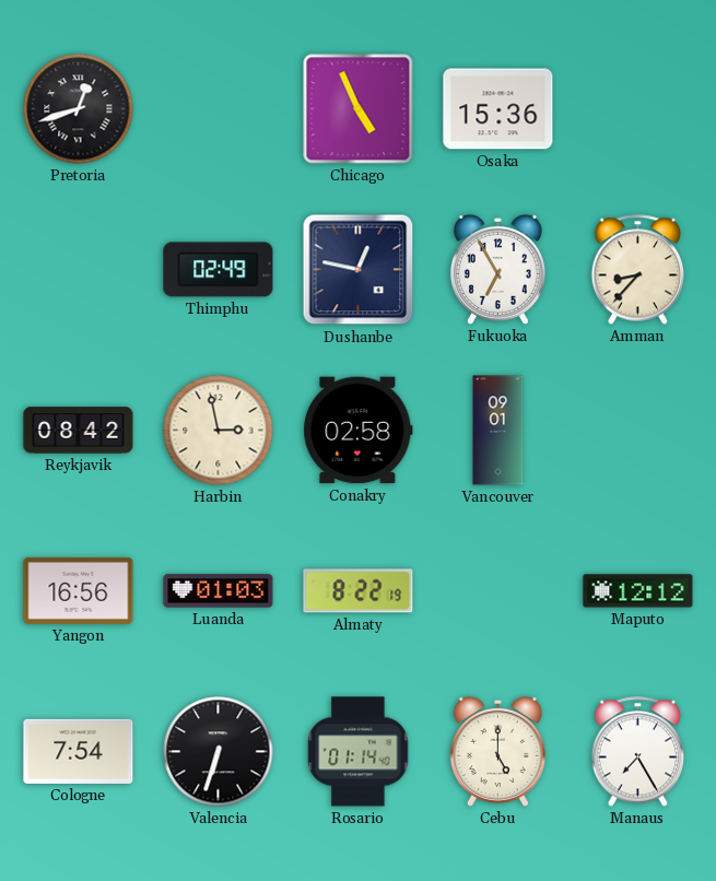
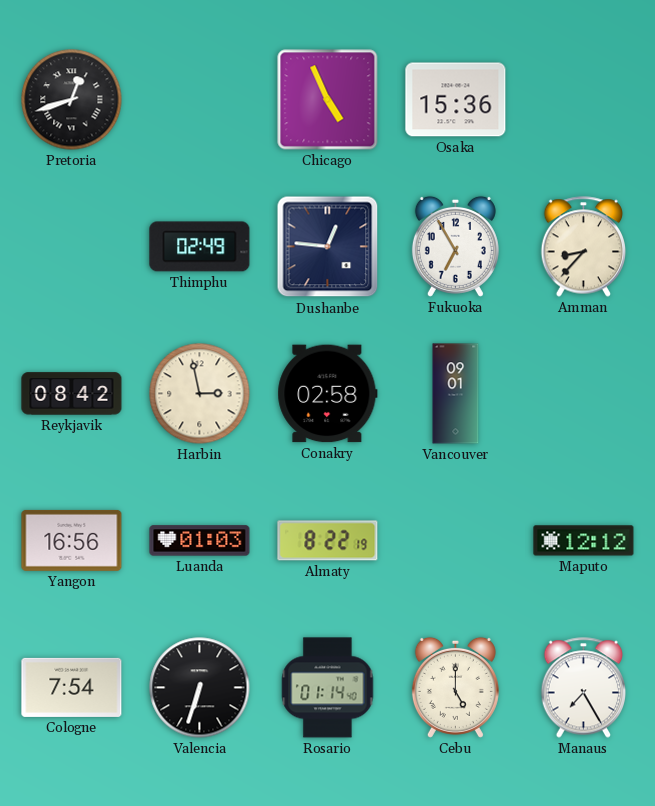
Dushanbe: 12:47 -> 12:46
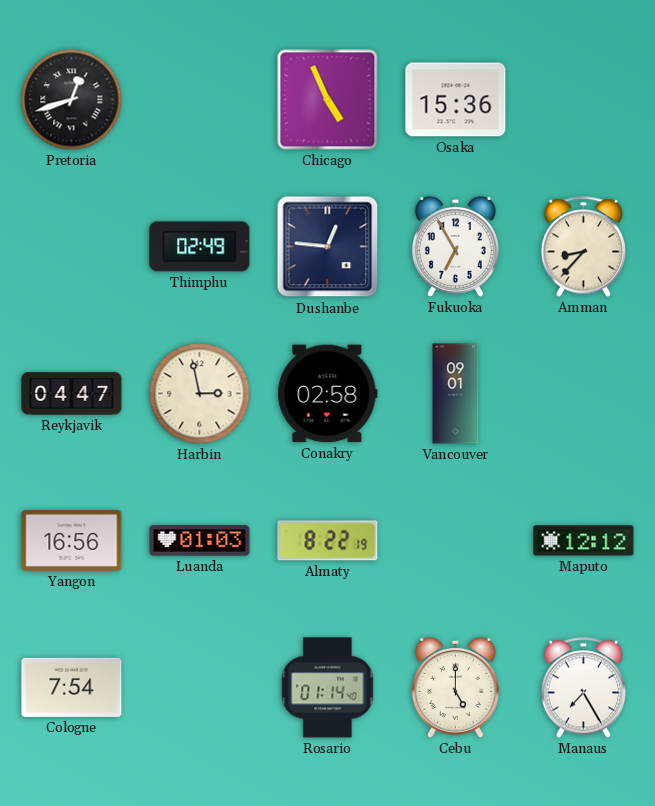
Reykjavik: 08:42 -> 04:47
Valencia: 6:33 -> none
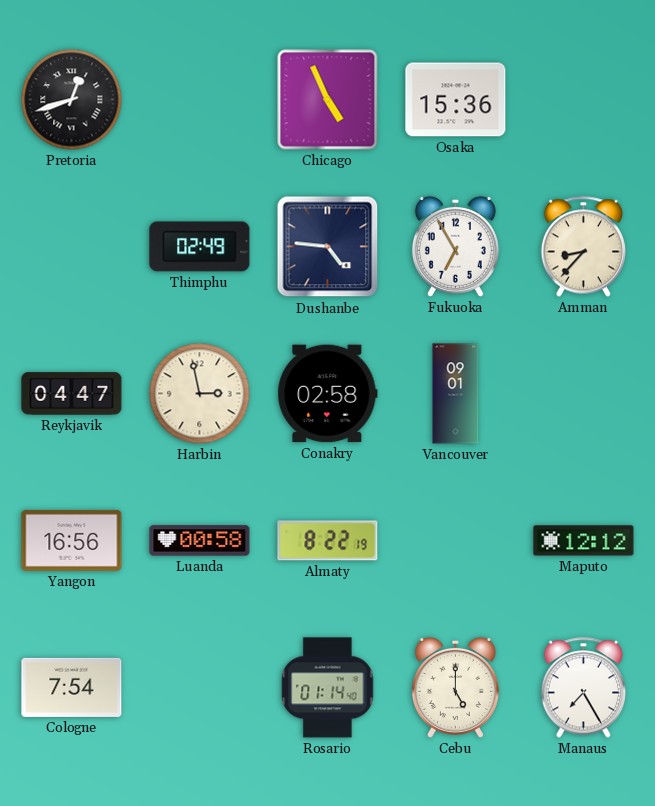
Dushanbe: 12:46 -> 4:46
Luanda: 01:03 -> 00:58
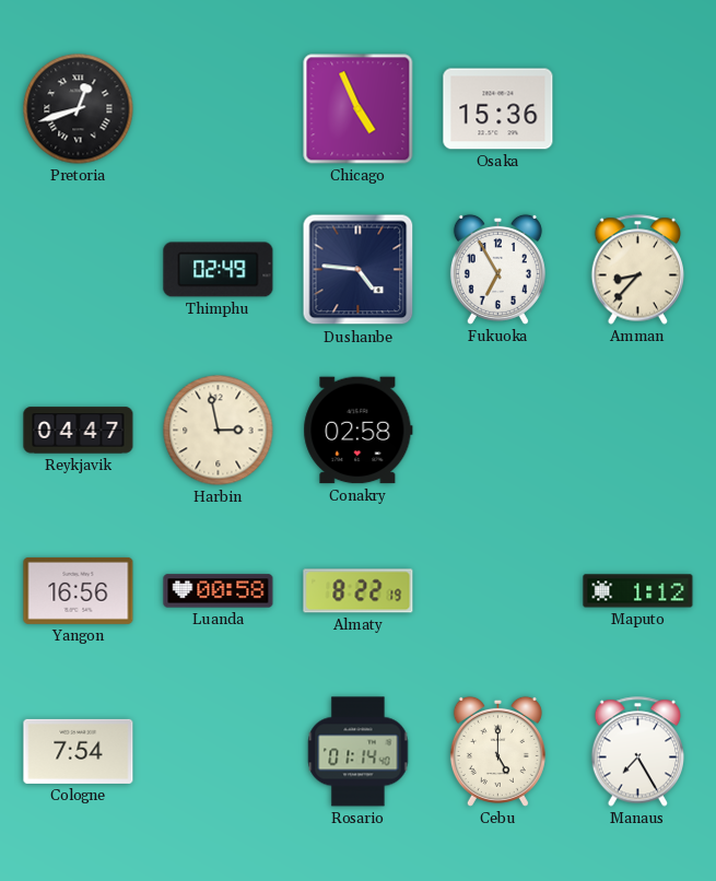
Vancouver: 09:01 -> none
Maputo: 12:12 -> 1:12
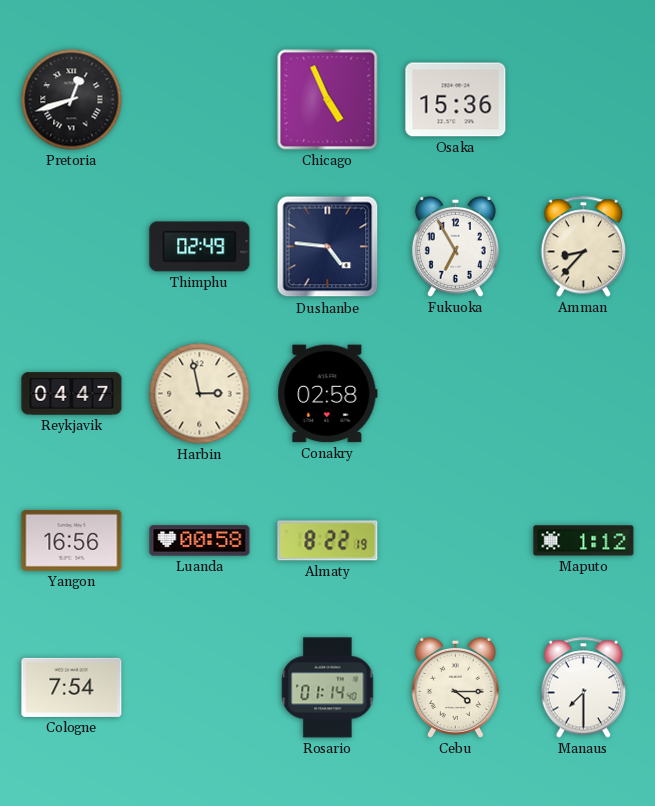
Cebu: 5:00 -> 4:15
Manaus: 7:25 -> 7:30
